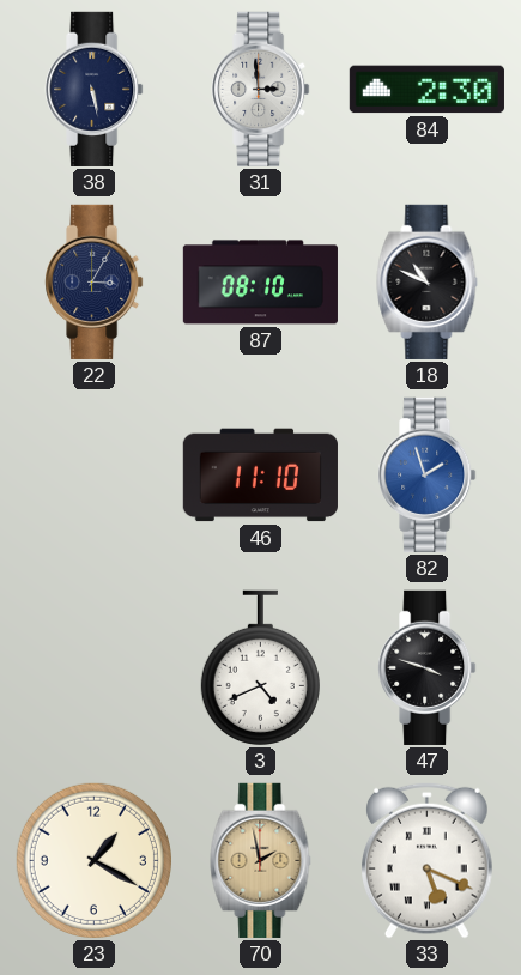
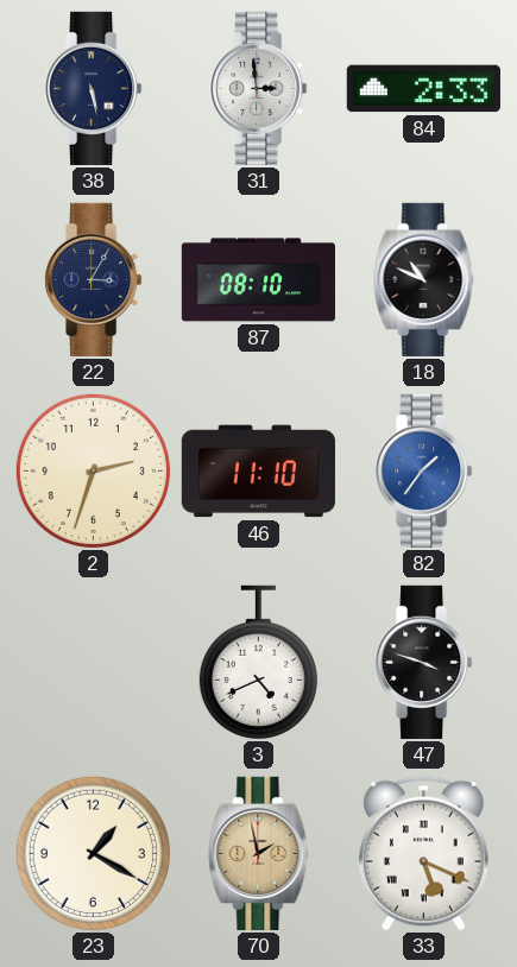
84: 2:30 -> 2:33
2: none -> 2:33
82: 1:57 -> 1:36
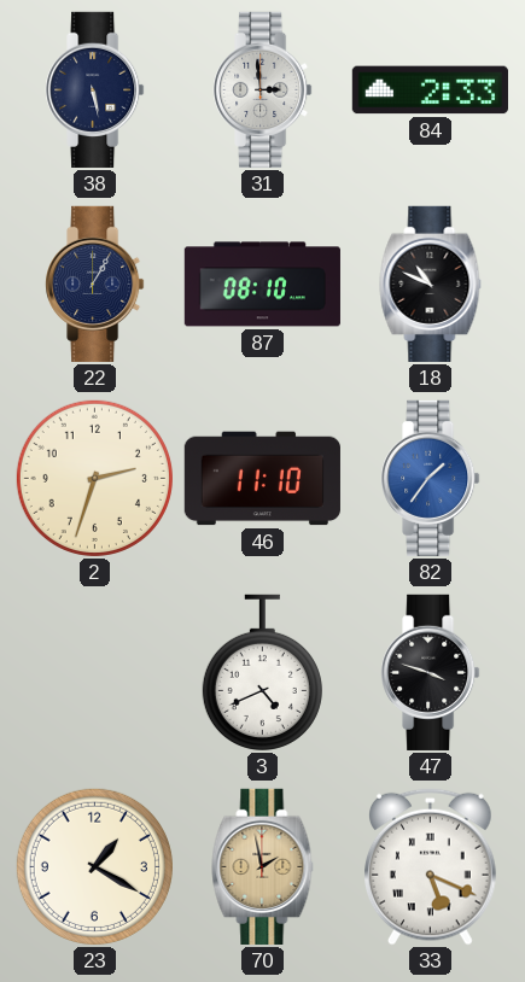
22: 3:05 -> 1:05
